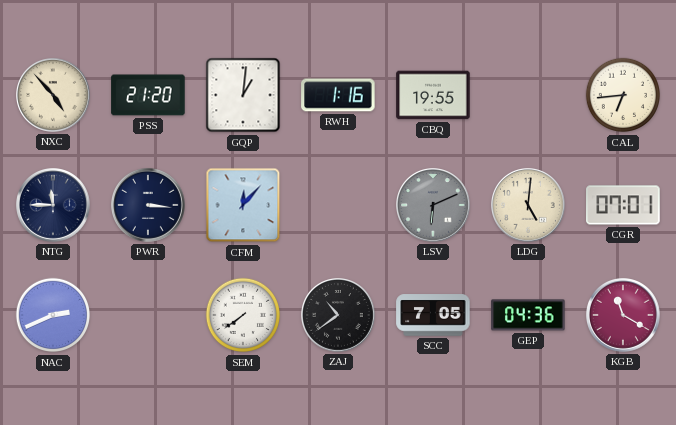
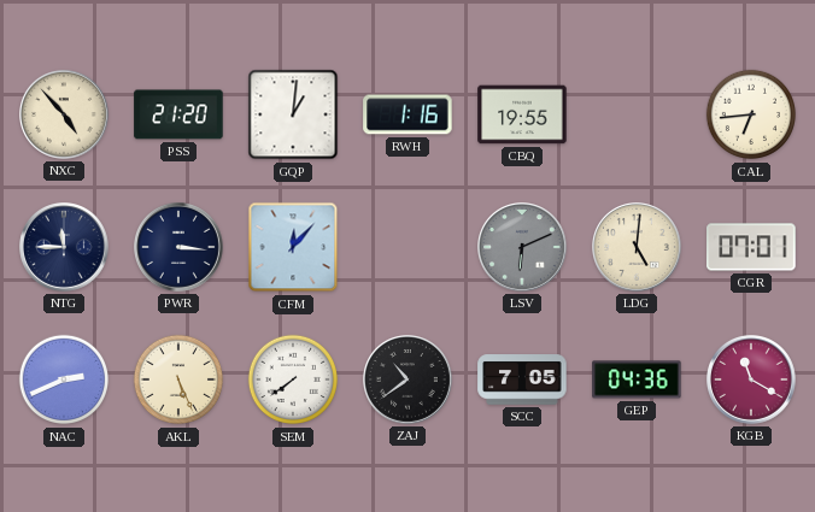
AKL: none -> 5:26
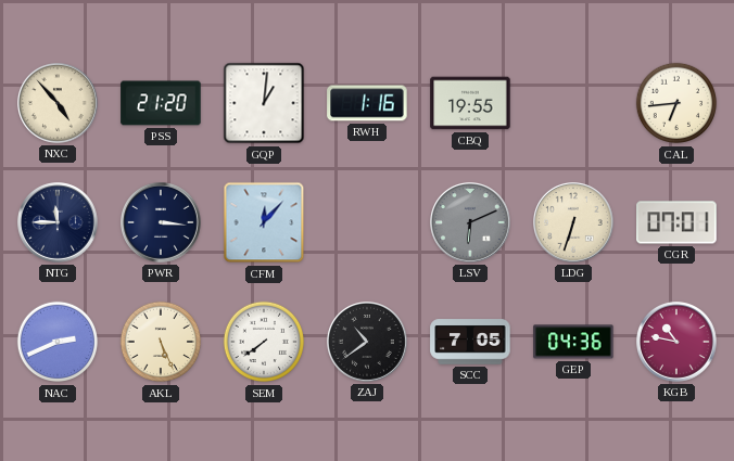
LDG: 5:01 -> 6:33
KGB: 11:20 -> 10:47
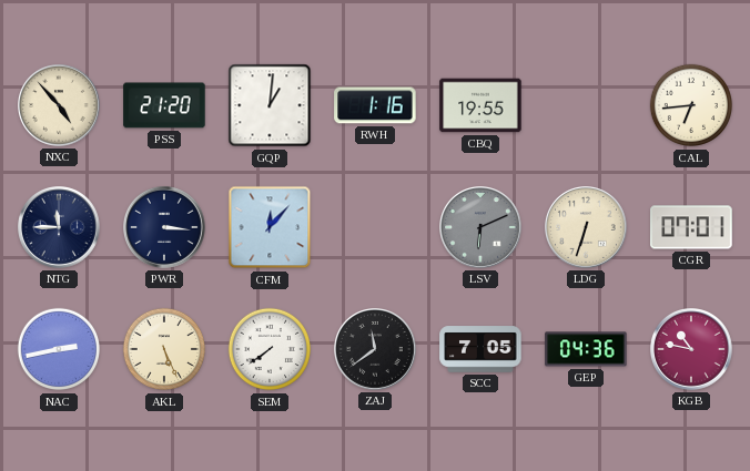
NAC: 2:41 -> 2:43
ZAJ: 10:39 -> 11:39
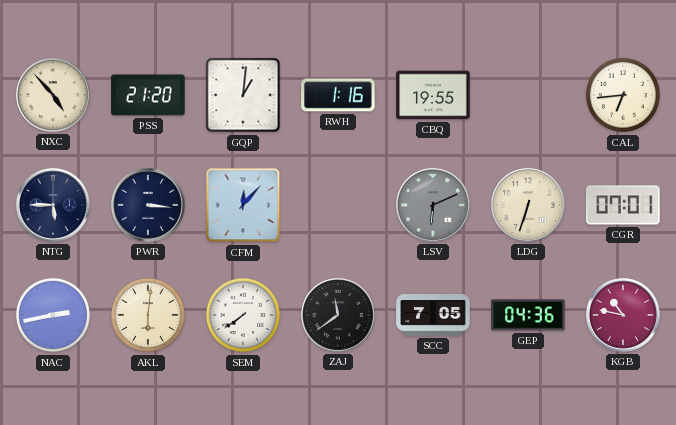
NTG: 11:45 -> 5:45
AKL: 5:26 -> 6:01
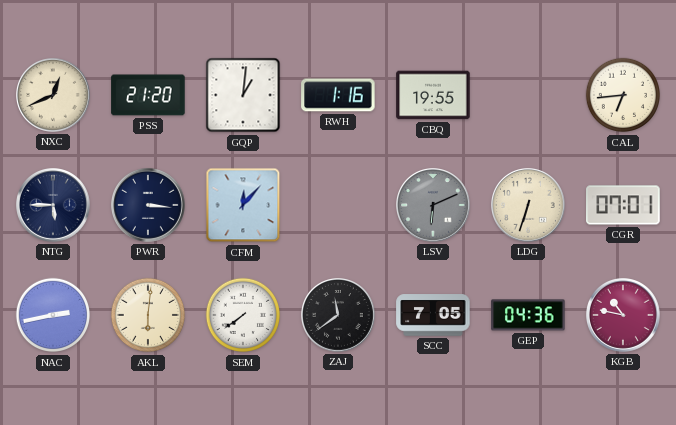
NXC: 4:53 -> 12:41
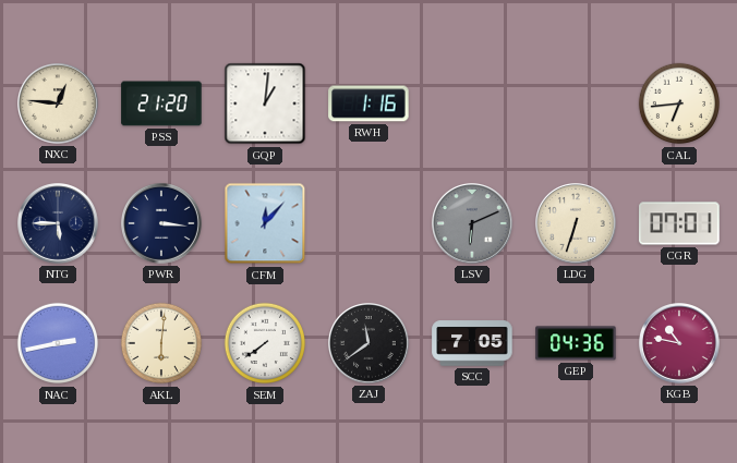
NXC: 12:41 -> 12:46
CBQ: 19:55 -> none
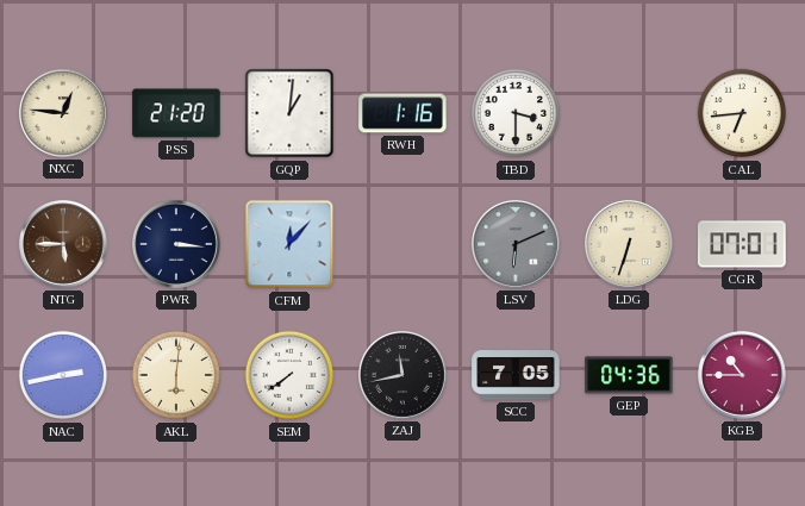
TBD: none -> 3:30
NTG dial: navy -> brown
ZAJ: 11:39 -> 11:43
KGB: 10:47 -> 10:45
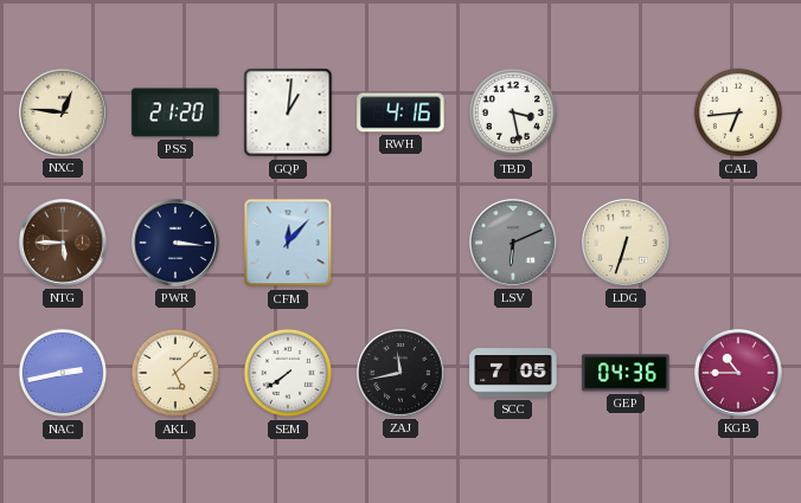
RWH: 1:16 -> 4:16
TBD: 3:30 -> 3:28
CGR: 07:01 -> none
AKL: 6:01 -> 5:08
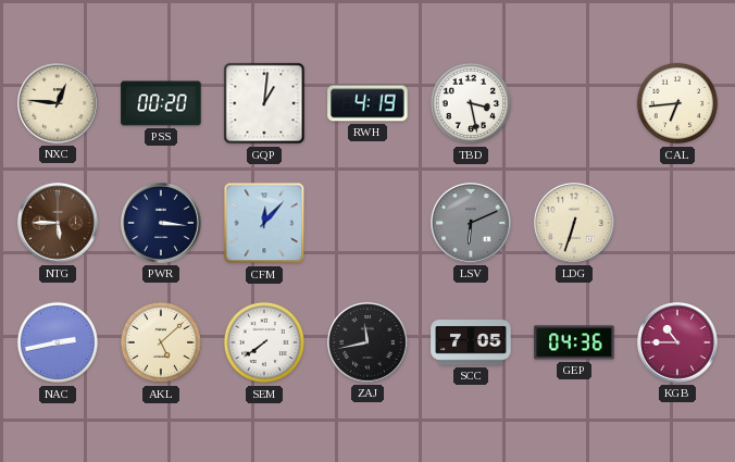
PSS: 21:20 -> 00:20
RWH: 4:16 -> 4:19
